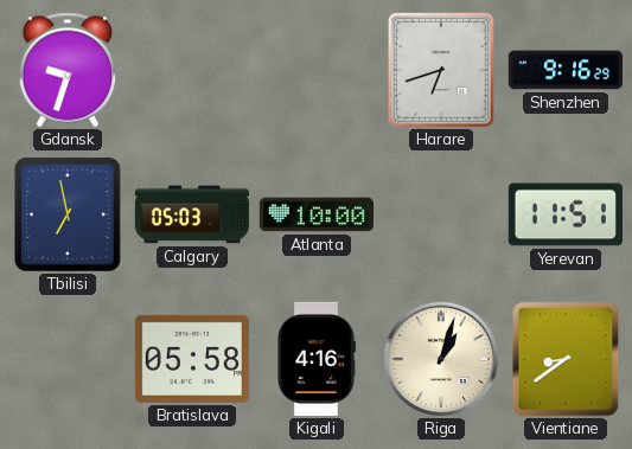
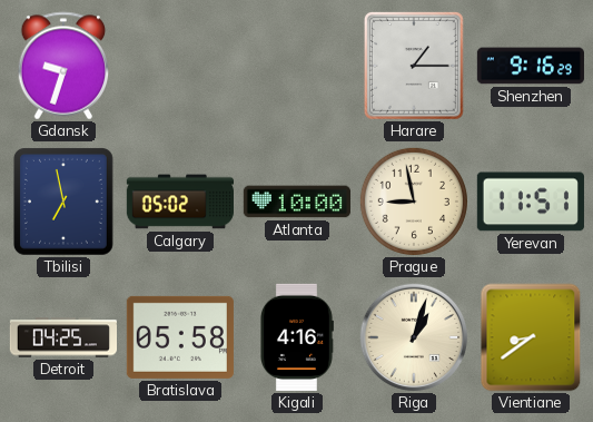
Harare: 6:42 -> 1:15
Calgary: 05:03 -> 05:02
Prague: none -> 8:58
Detroit: none -> 04:25
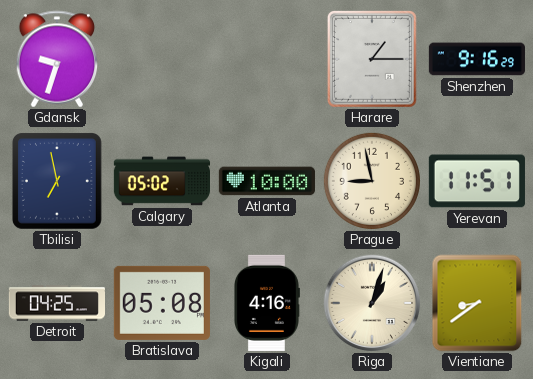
Bratislava: 05:58 -> 05:08
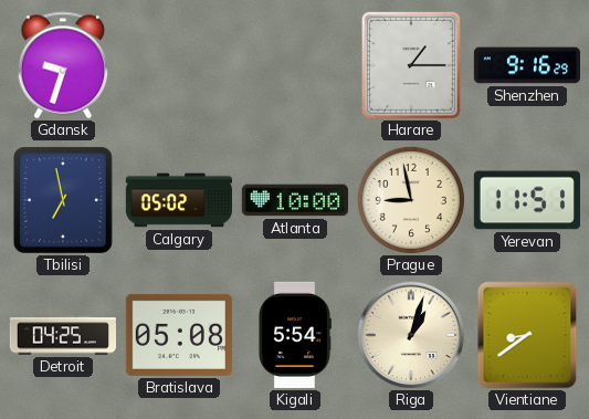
Kigali: 4:16 -> 5:54
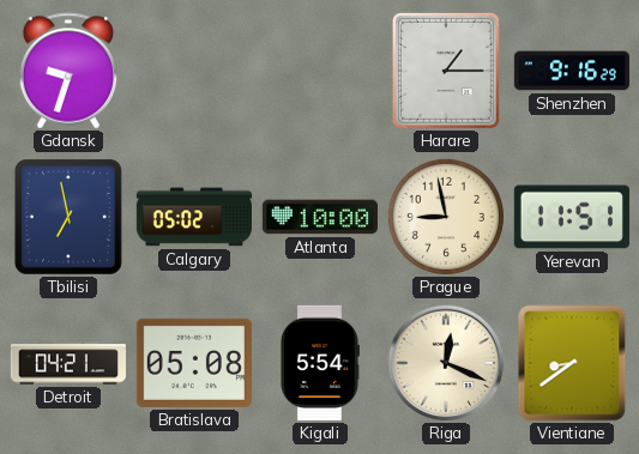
Detroit: 04:25 -> 04:21
Riga: 1:03 -> 12:19
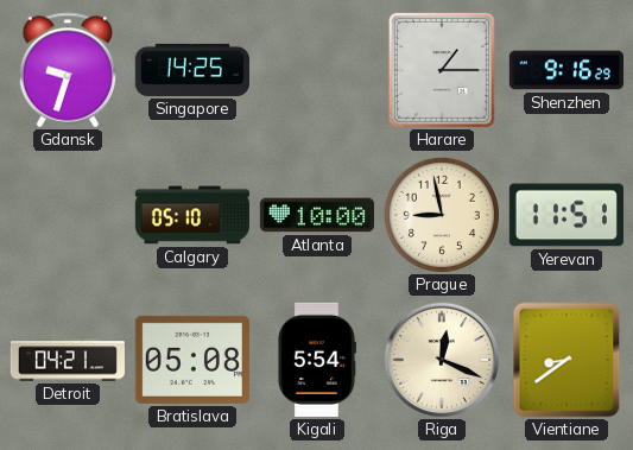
Singapore: none -> 14:25
Tbilisi: 6:58 -> none
Calgary: 05:02 -> 05:10
